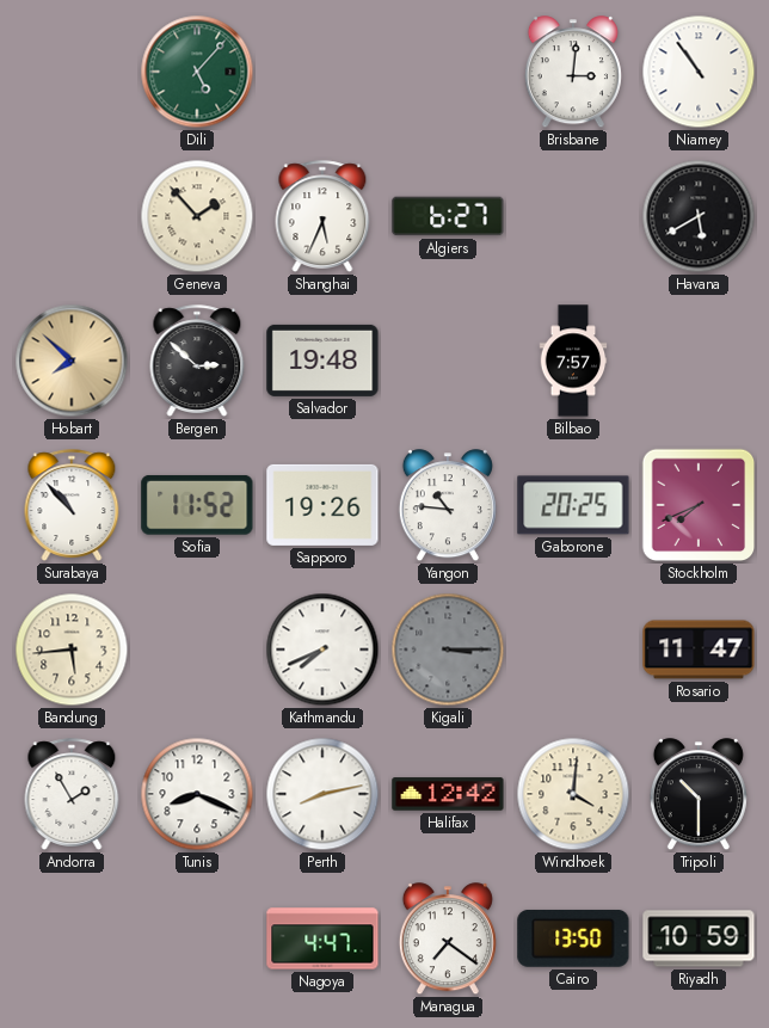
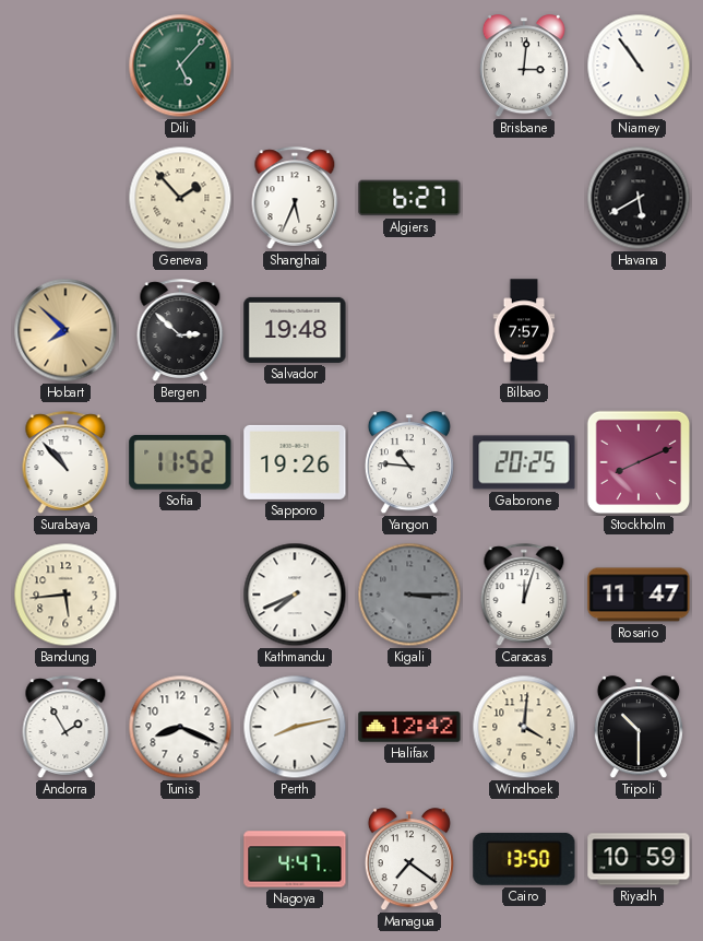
Stockholm: 7:41 -> 8:11
Caracas: none -> 12:03
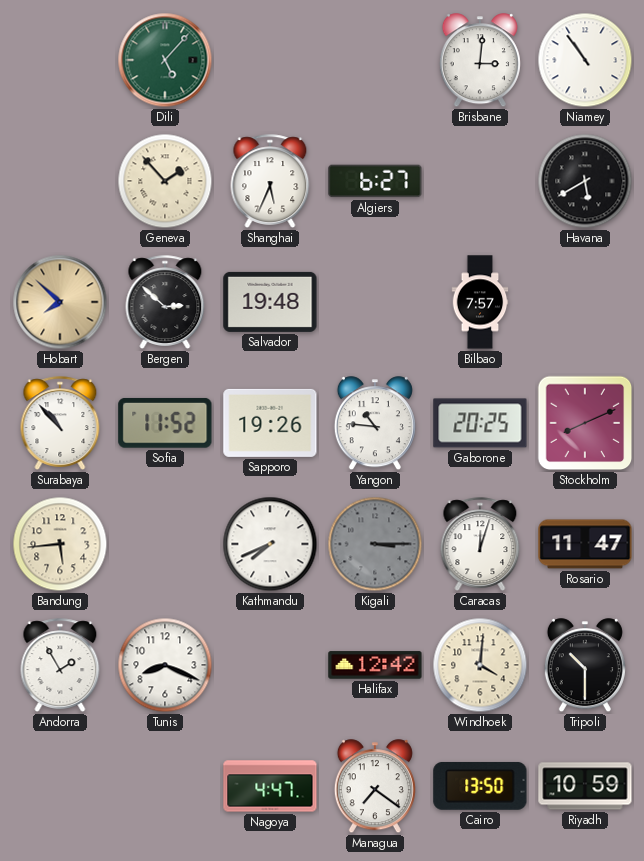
Perth: 8:13 -> none
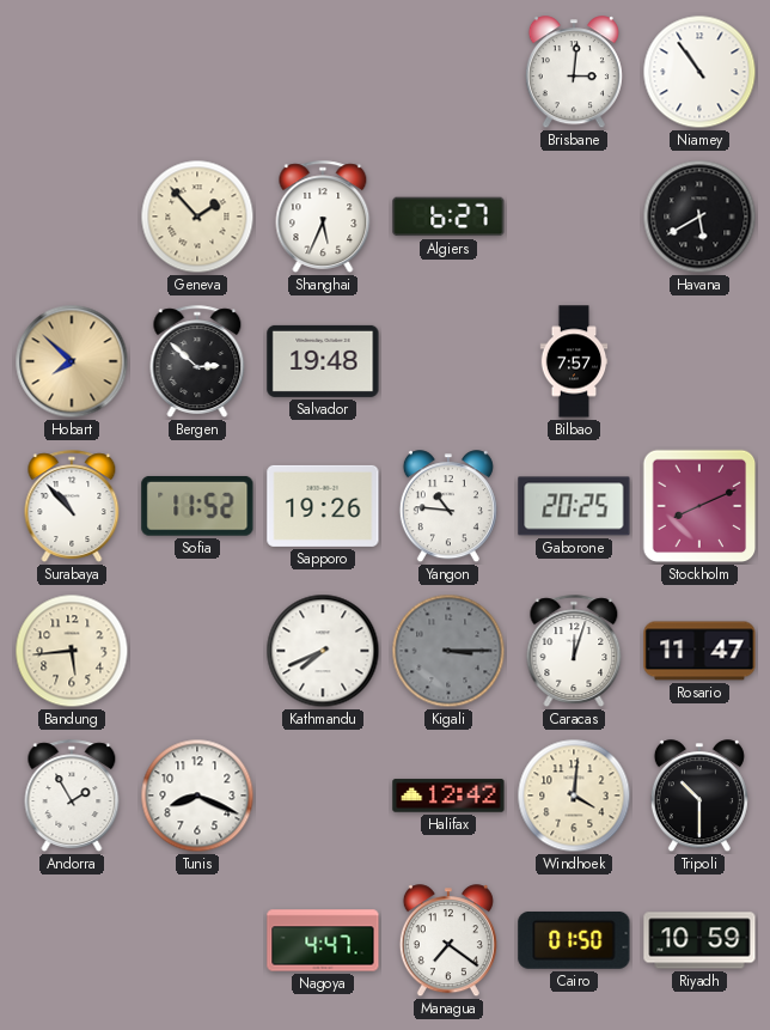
Dili: 5:07 -> none
Cairo: 13:50 -> 01:50
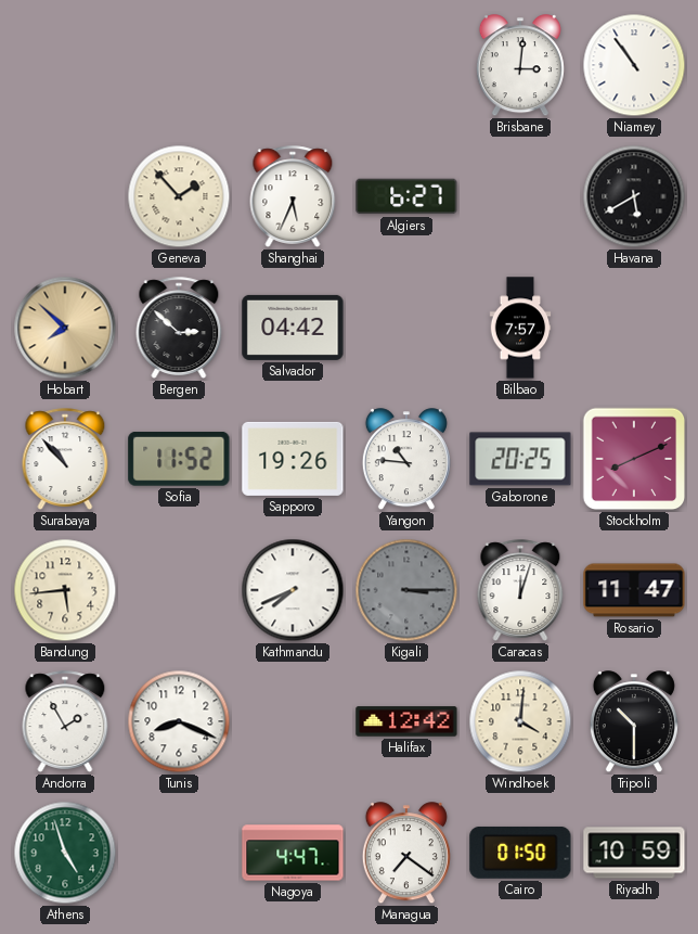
Salvador: 19:48 -> 04:42
Athens: none -> 4:57
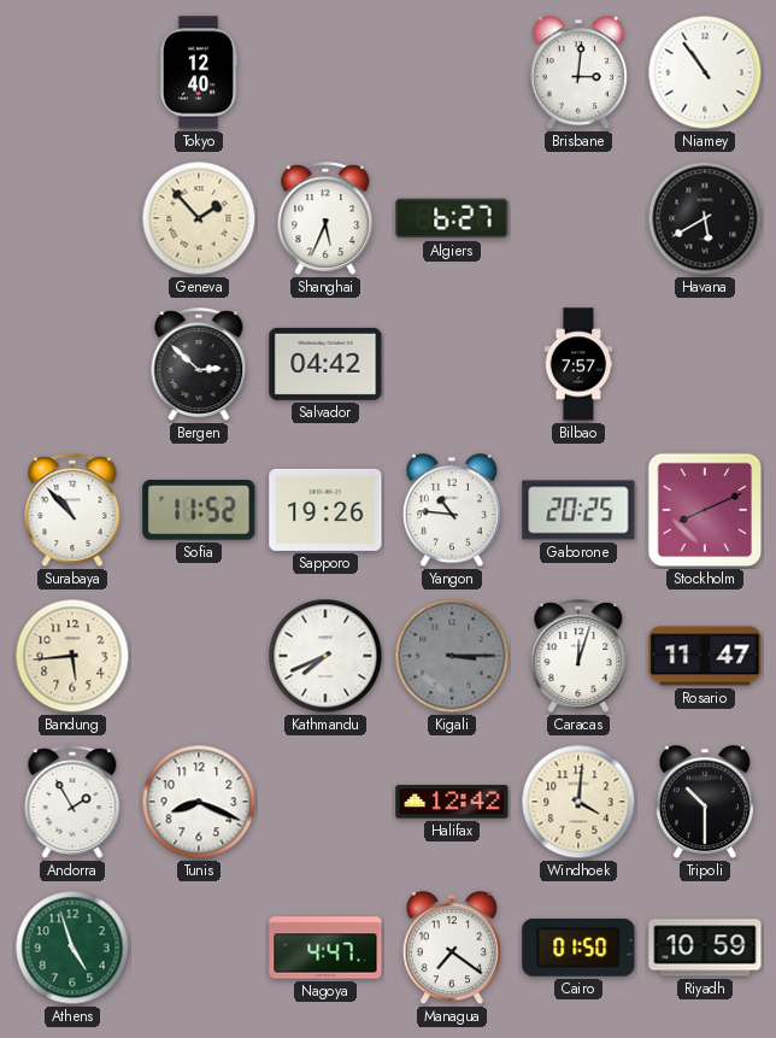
Tokyo: none -> 12:40
Hobart: 7:52 -> none
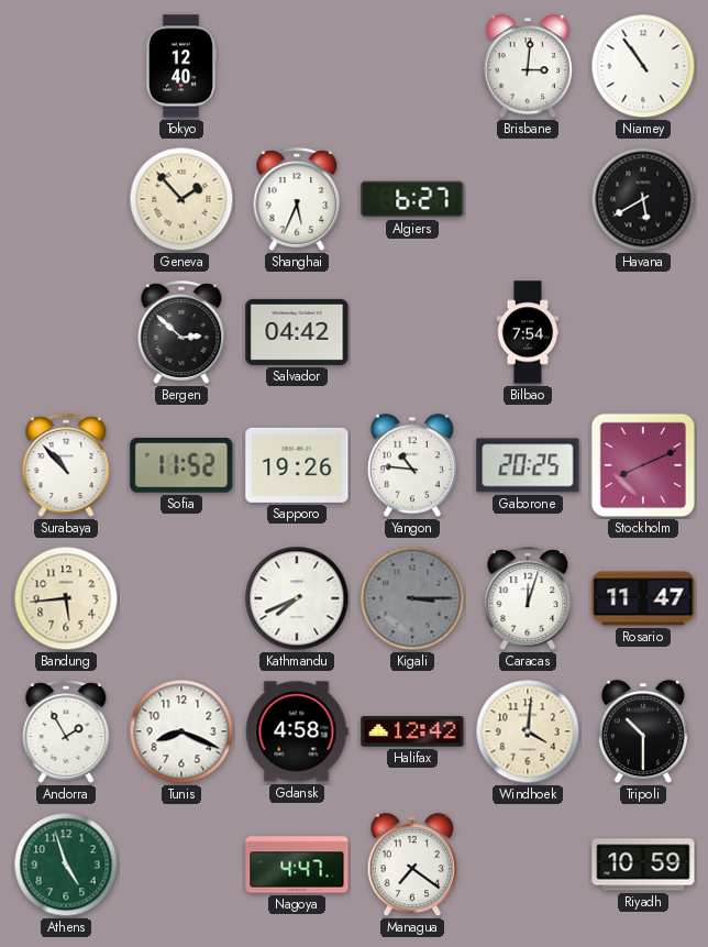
Bilbao: 7:57 -> 7:54
Gdansk: none -> 4:58
Cairo: 01:50 -> none
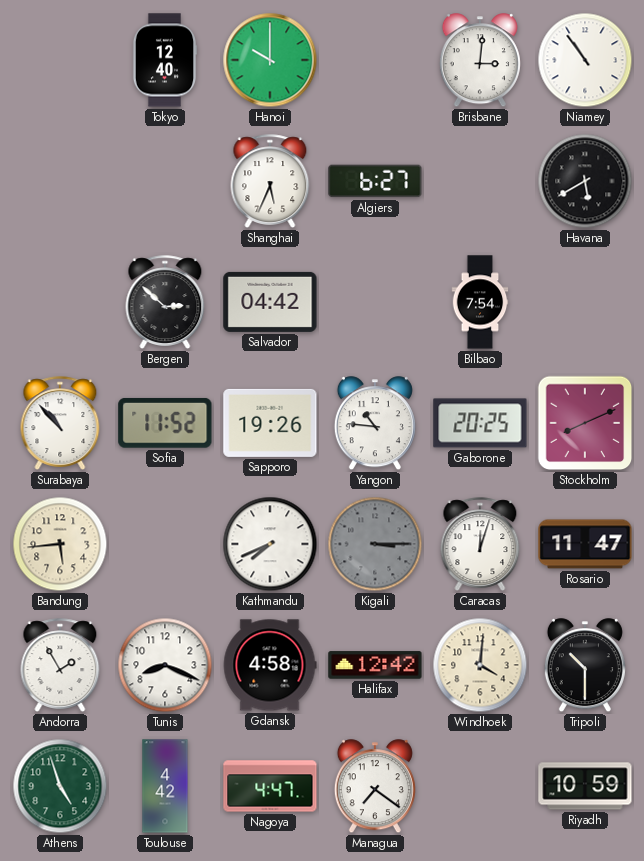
Hanoi: none -> 10:00
Geneva: 1:53 -> none
Toulouse: none -> 4:42
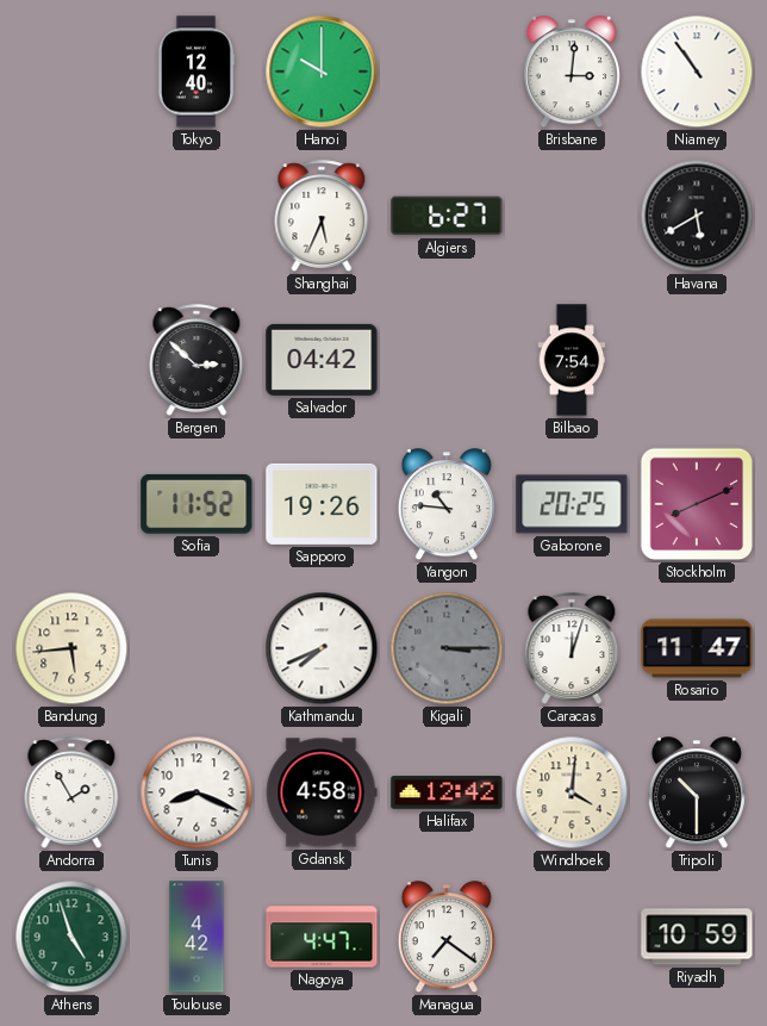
Surabaya: 10:53 -> none
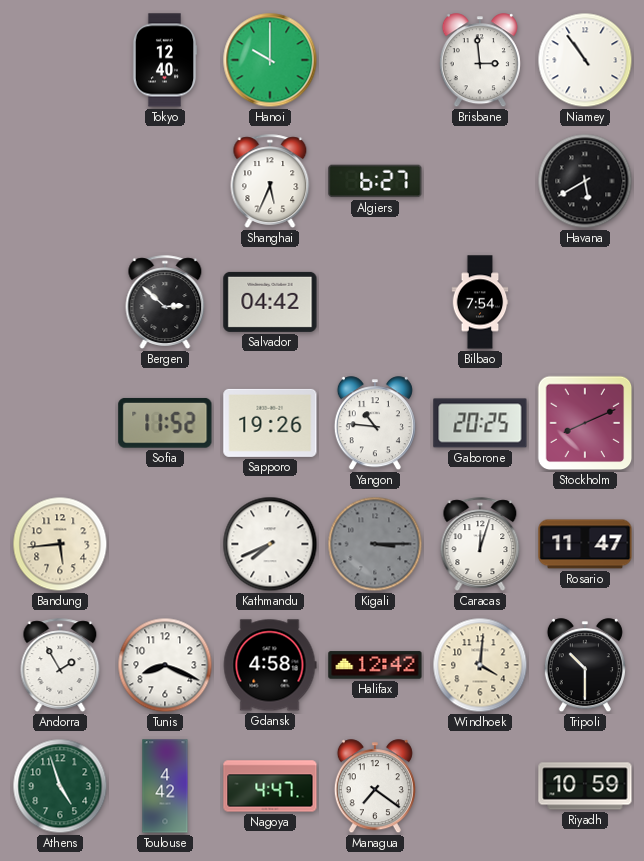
Brisbane: 3:01 -> 2:59
